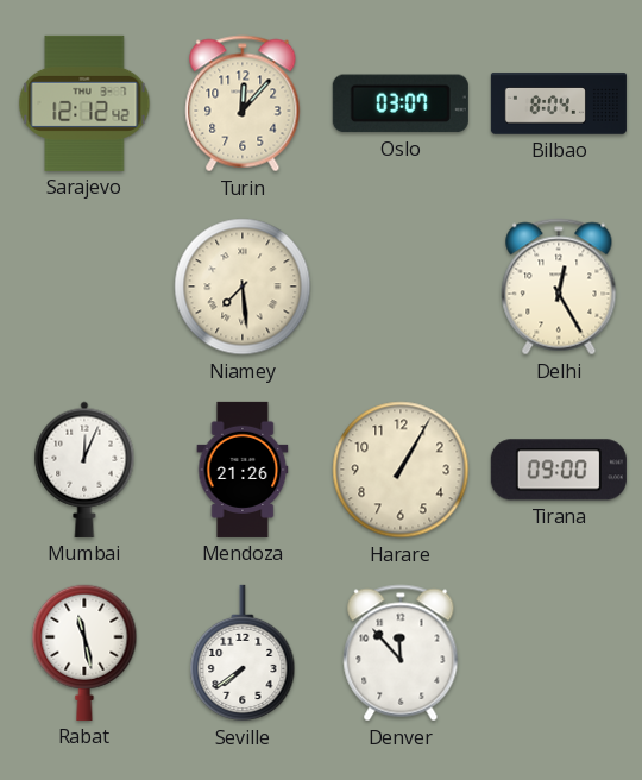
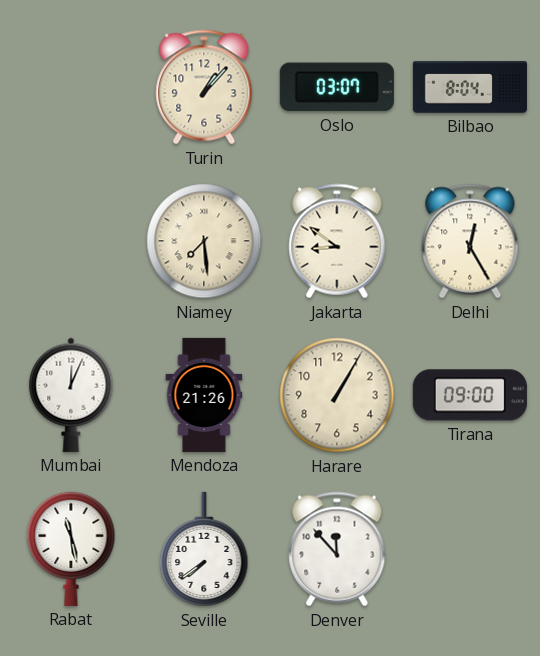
Sarajevo: 12:12 -> none
Turin: 12:07 -> 1:07
Jakarta: none -> 8:51
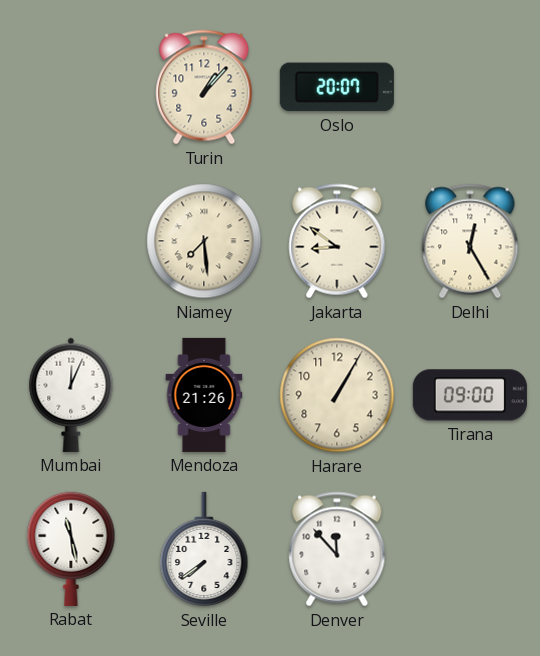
Oslo: 03:07 -> 20:07
Bilbao: 8:04 -> none
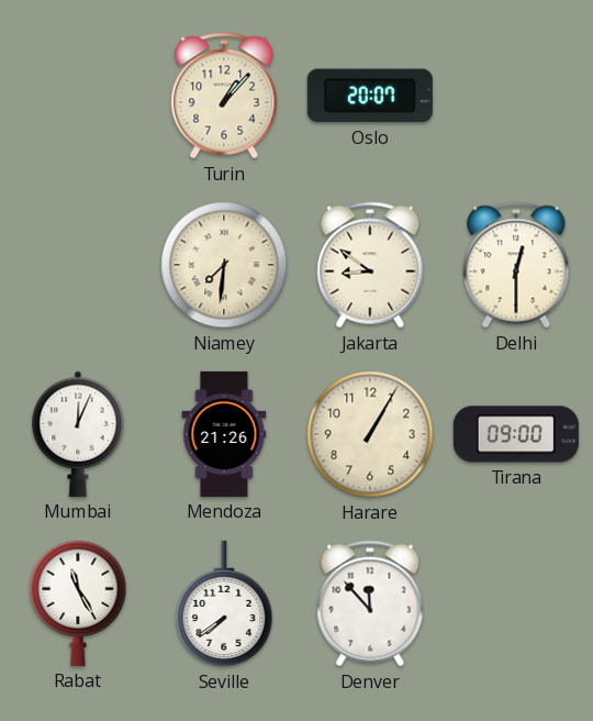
Niamey: 7:29 -> 7:31
Delhi: 12:25 -> 12:30
Rabat: 11:28 -> 11:25
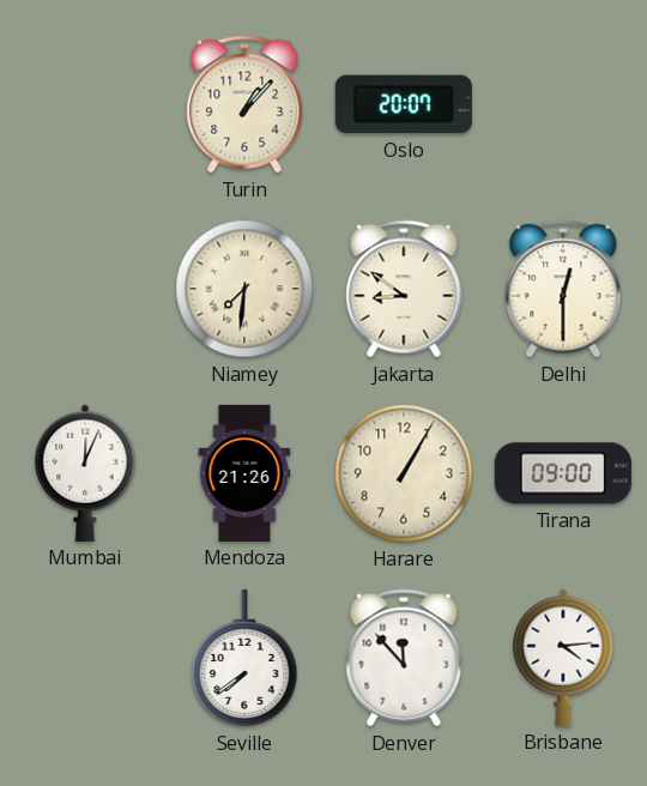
Rabat: 11:25 -> none
Brisbane: none -> 4:14
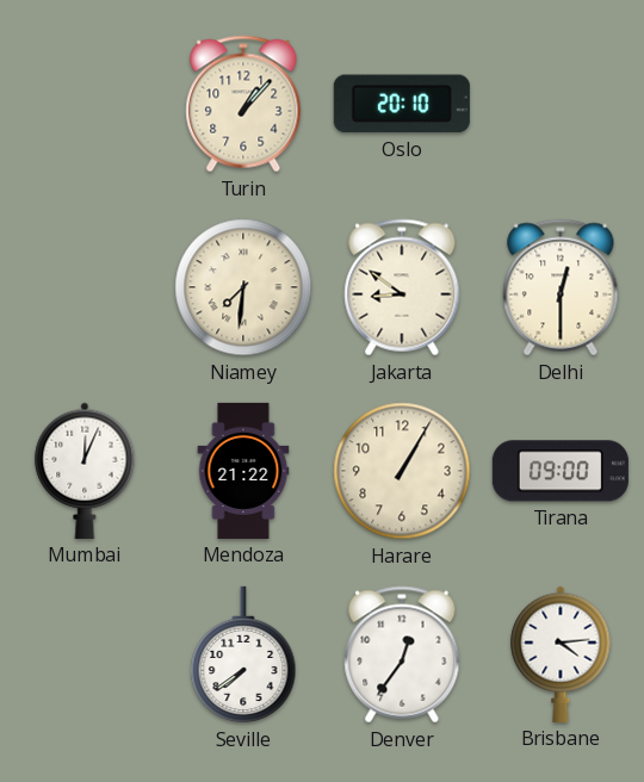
Oslo: 20:07 -> 20:10
Mendoza: 21:26 -> 21:22
Denver: 11:53 -> 12:36
